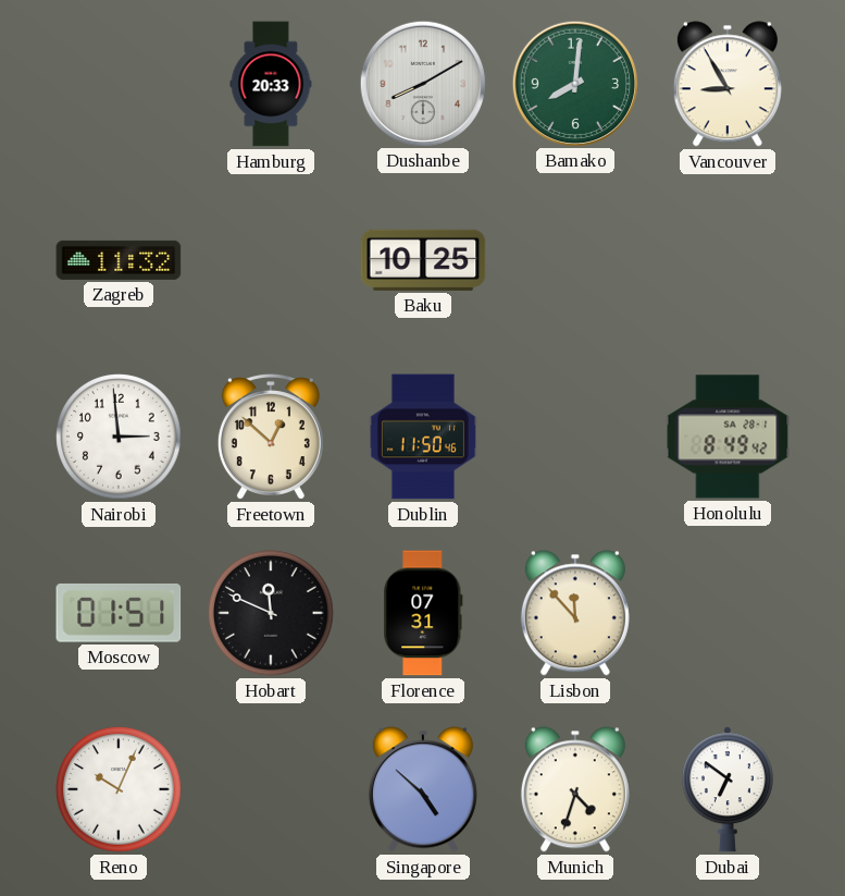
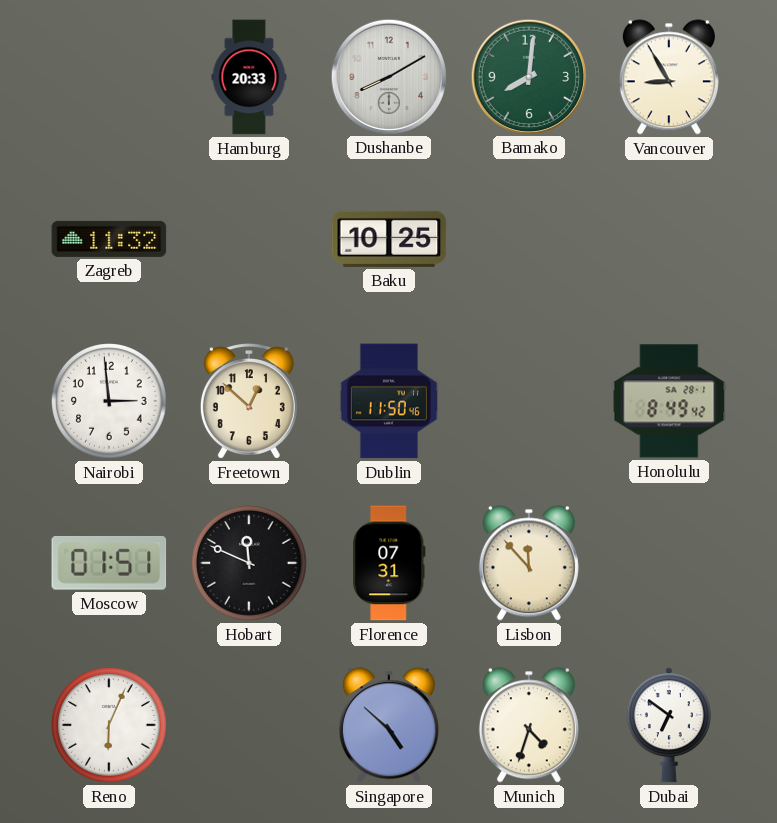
Reno: 10:04 -> 6:04
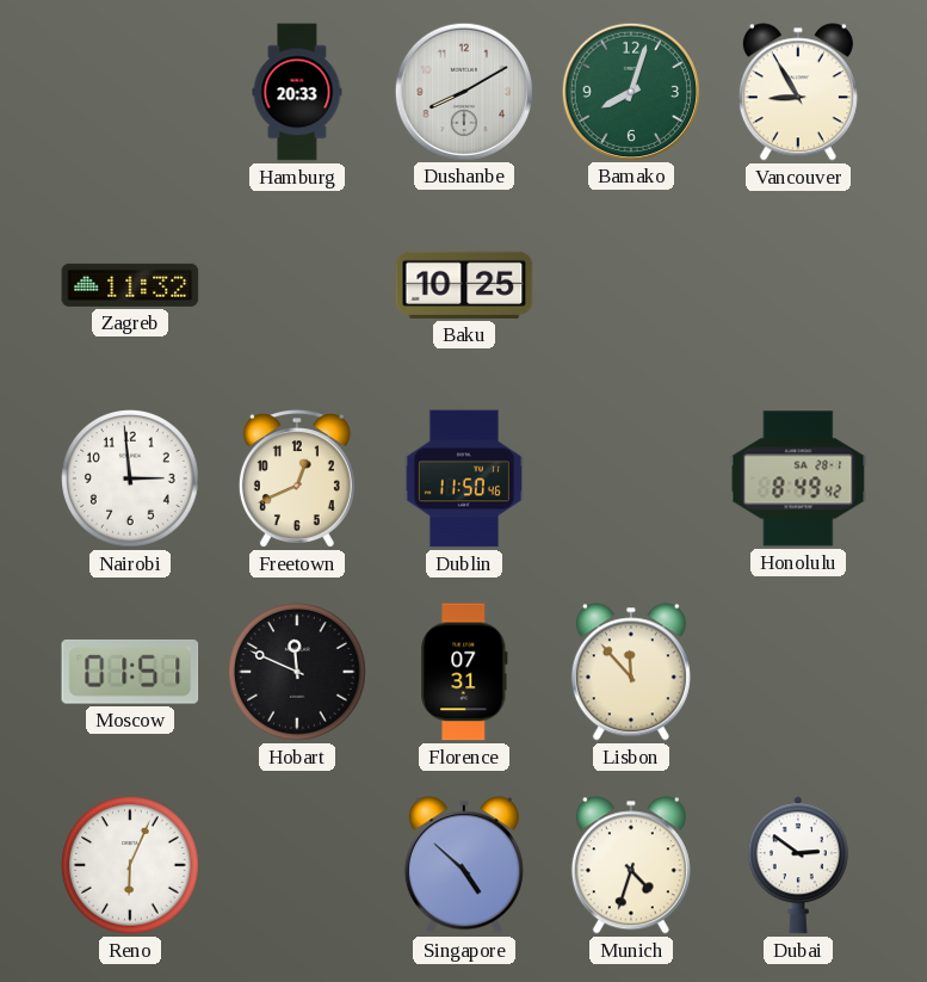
Bamako: 8:01 -> 8:03
Freetown: 12:52 -> 12:41
Dubai: 6:51 -> 2:51
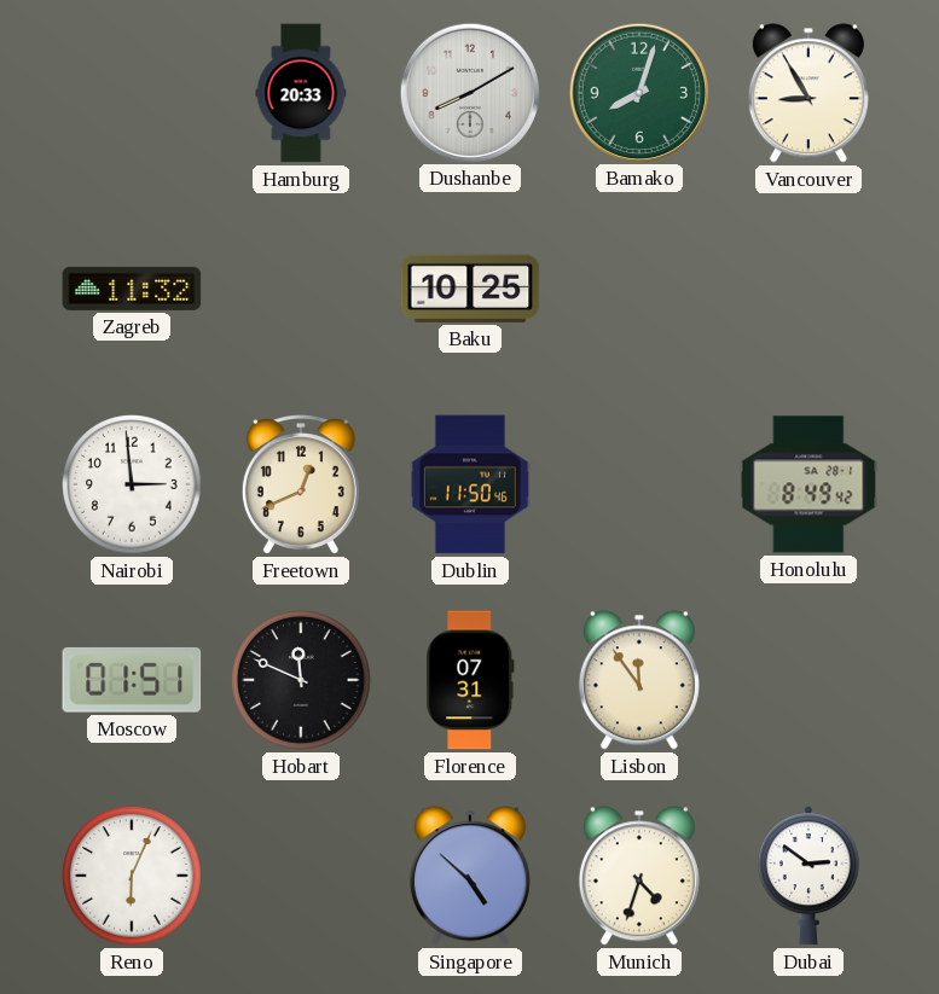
Lisbon: 11:53 -> 11:54
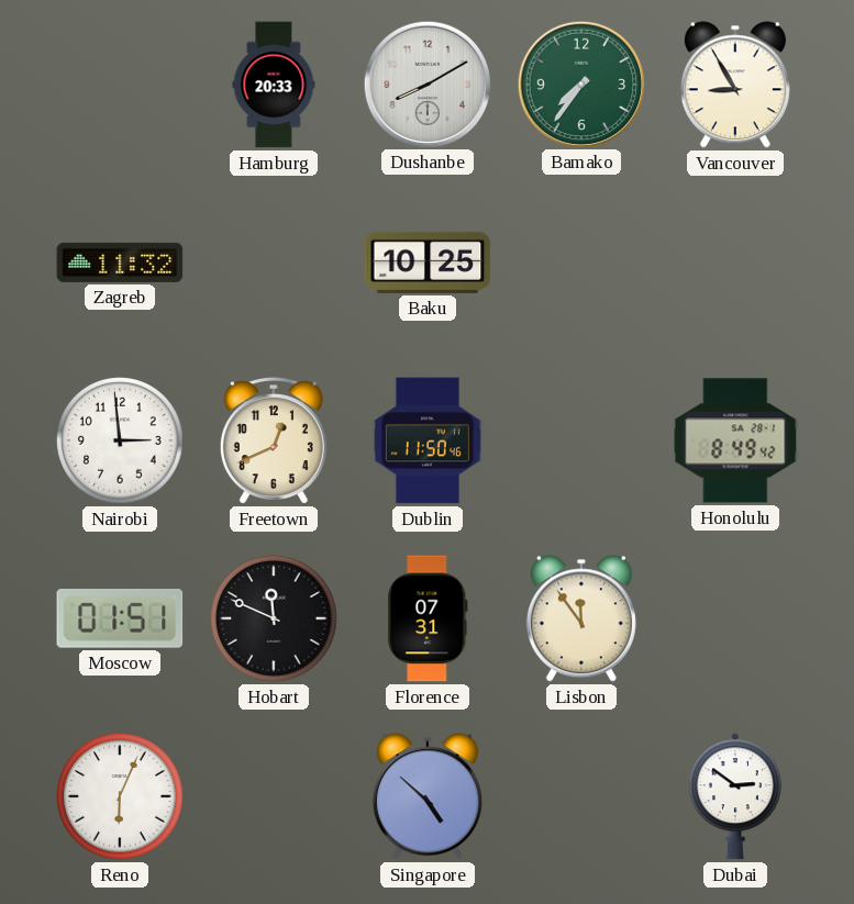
Bamako: 8:03 -> 7:36
Munich: 4:33 -> none
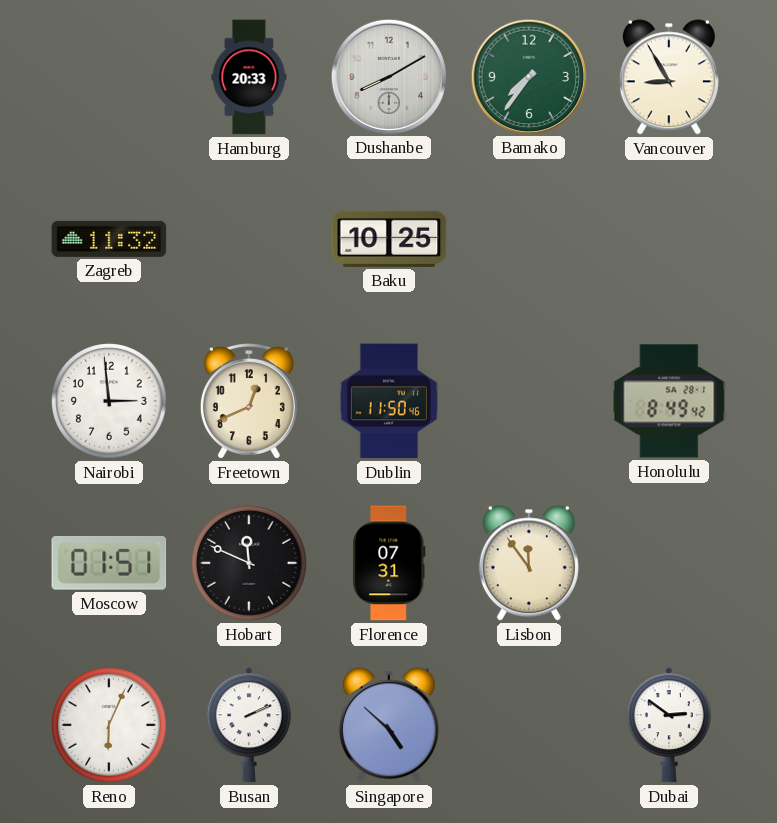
Busan: none -> 2:11
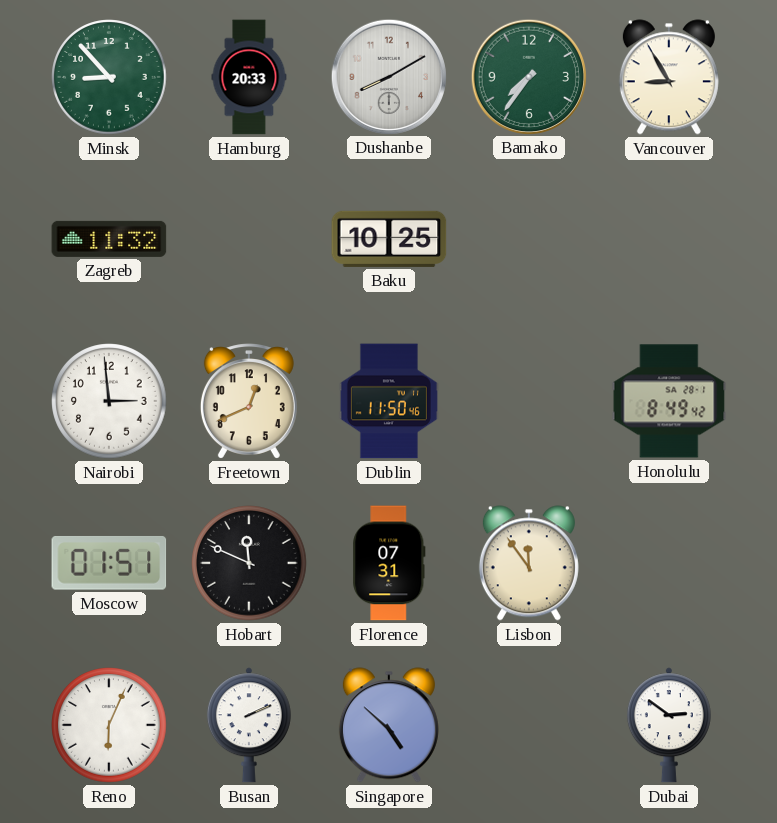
Minsk: none -> 8:53
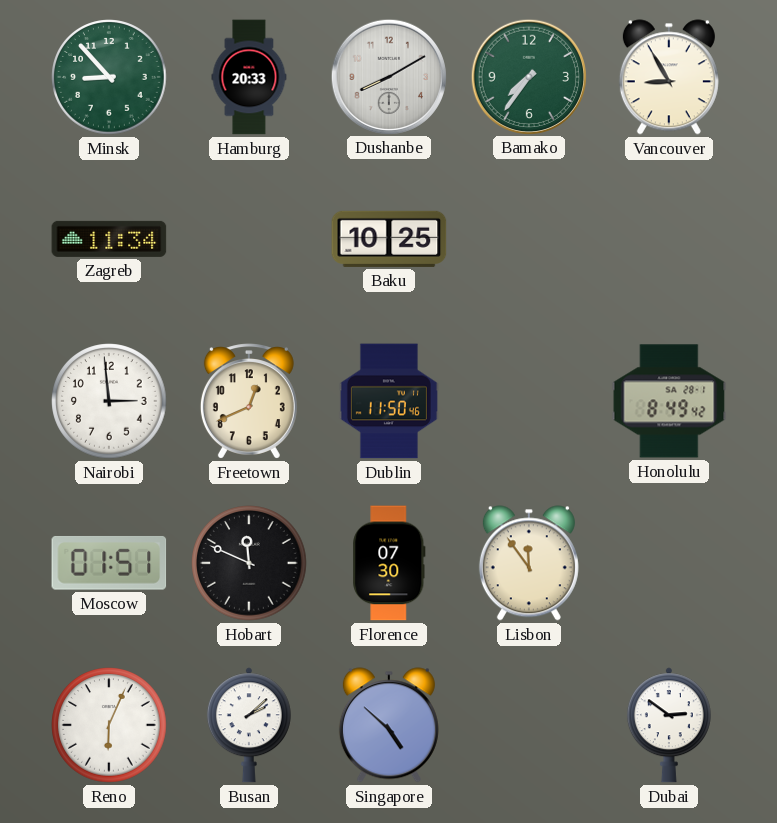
Zagreb: 11:32 -> 11:34
Florence: 07:31 -> 07:30
Busan: 2:11 -> 2:08
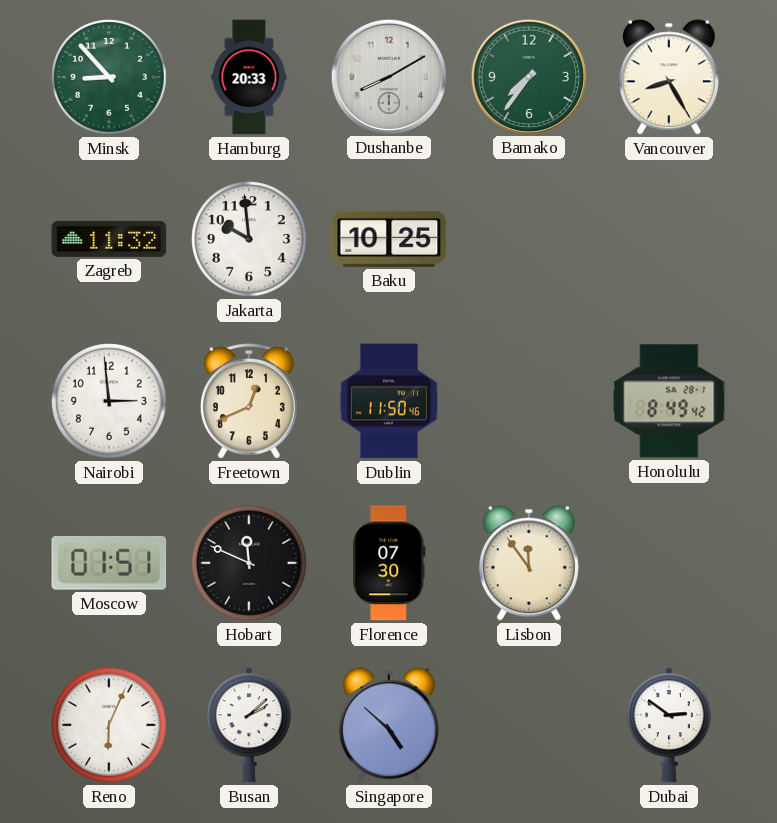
Vancouver: 8:55 -> 8:25
Zagreb: 11:34 -> 11:32
Jakarta: none -> 9:59
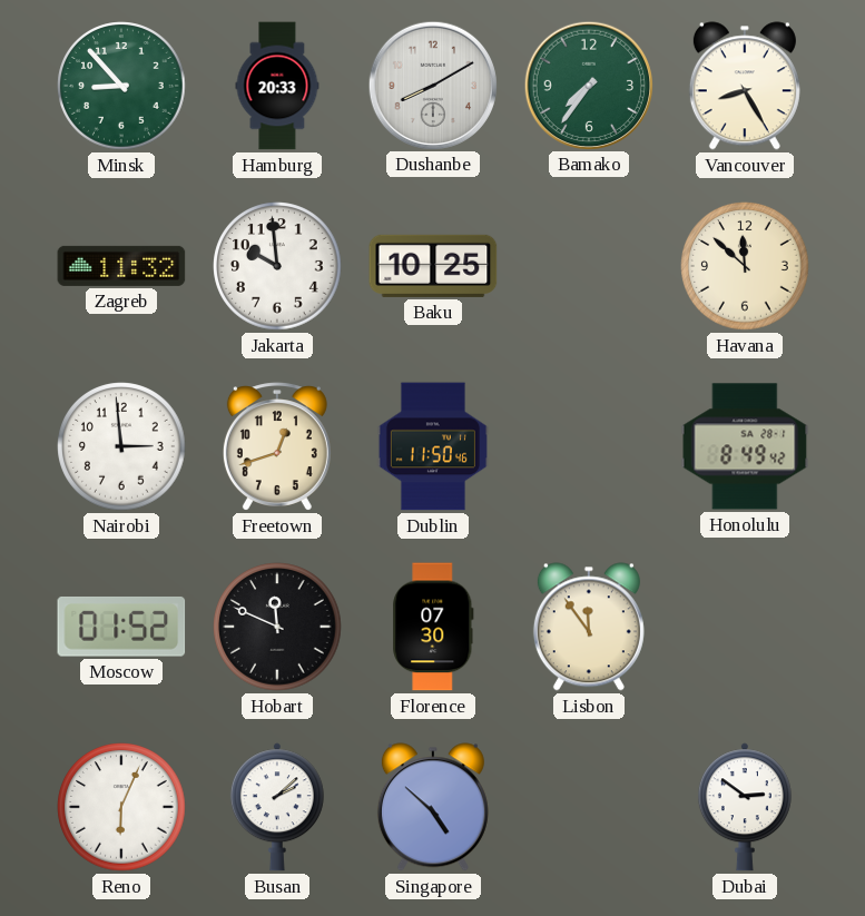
Havana: none -> 11:52
Freetown: 12:41 -> 12:42
Moscow: 01:51 -> 01:52
